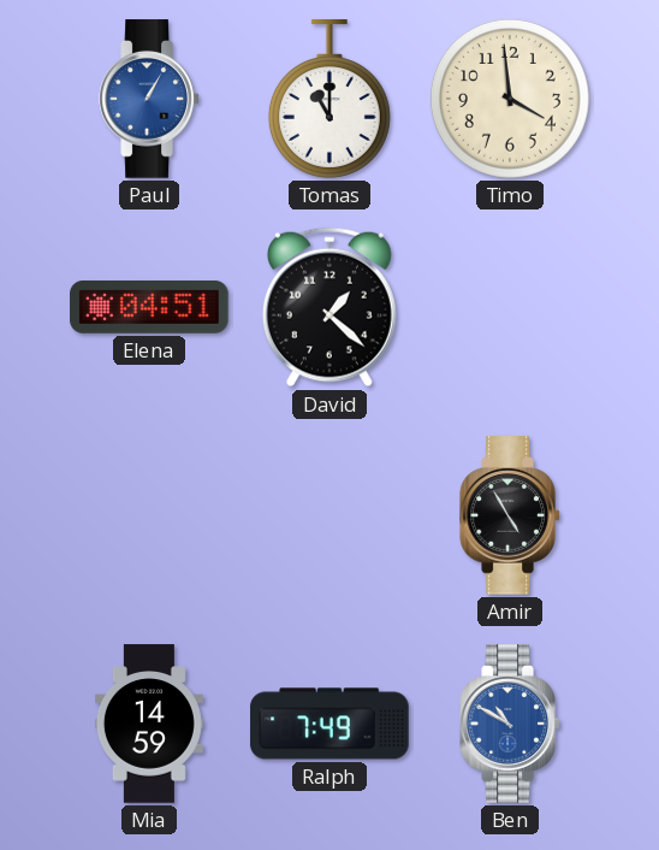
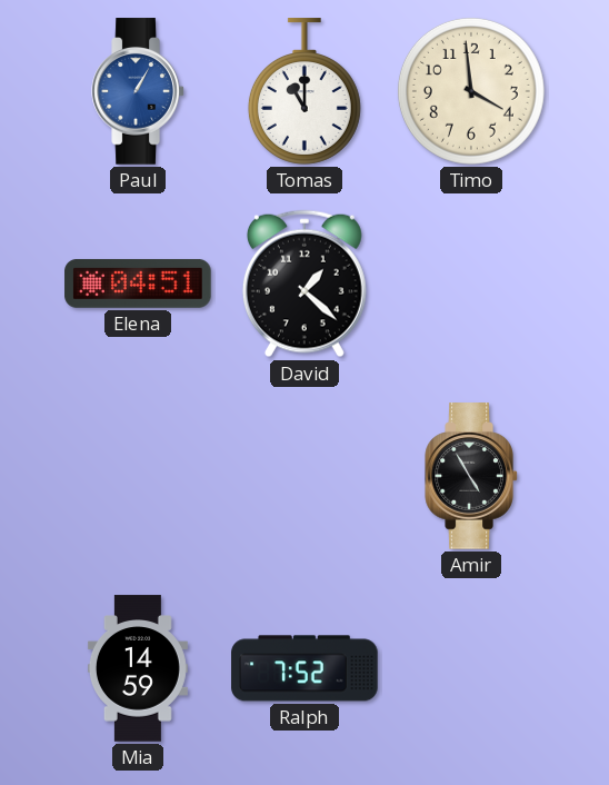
Ralph: 7:49 -> 7:52
Ben: 10:50 -> none
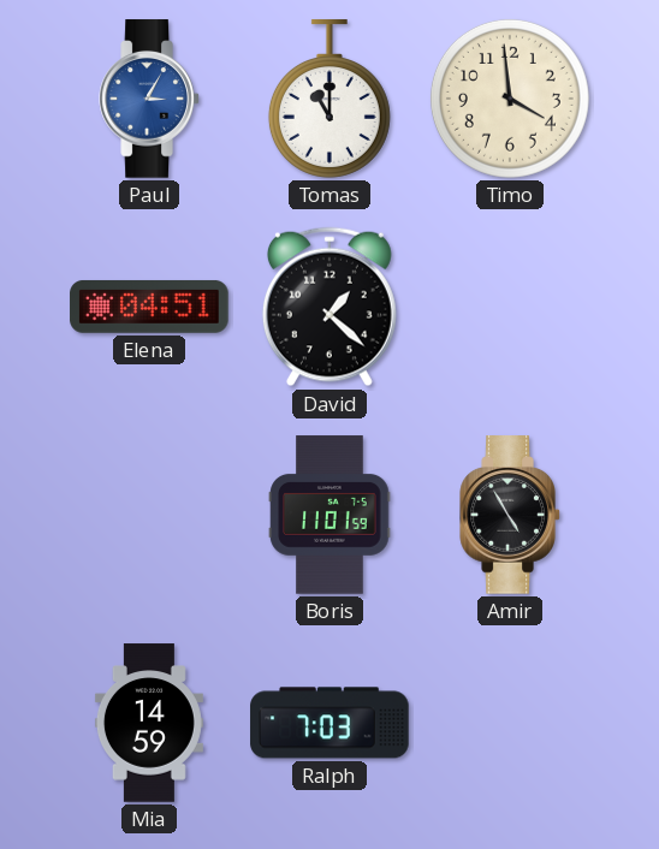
Paul: 1:05 -> 3:05
Boris: none -> 11:01
Ralph: 7:52 -> 7:03
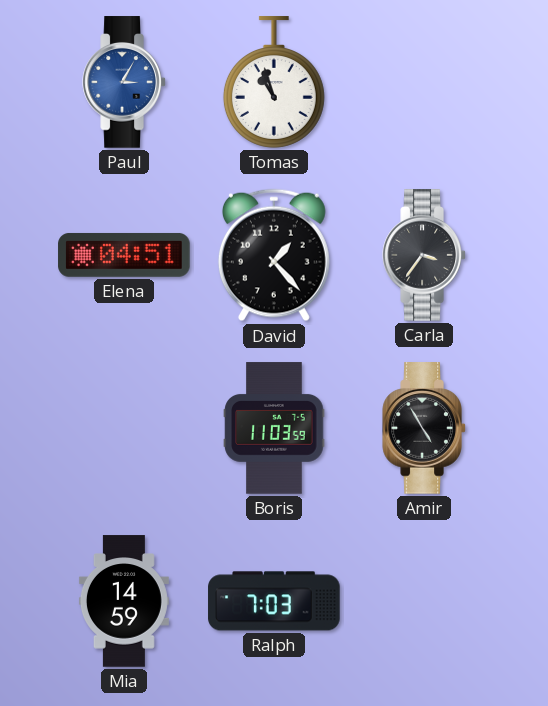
Tomas: 11:00 -> 10:57
Timo: 3:59 -> none
David: 1:22 -> 1:23
Carla: none -> 3:36
Boris: 11:01 -> 11:03
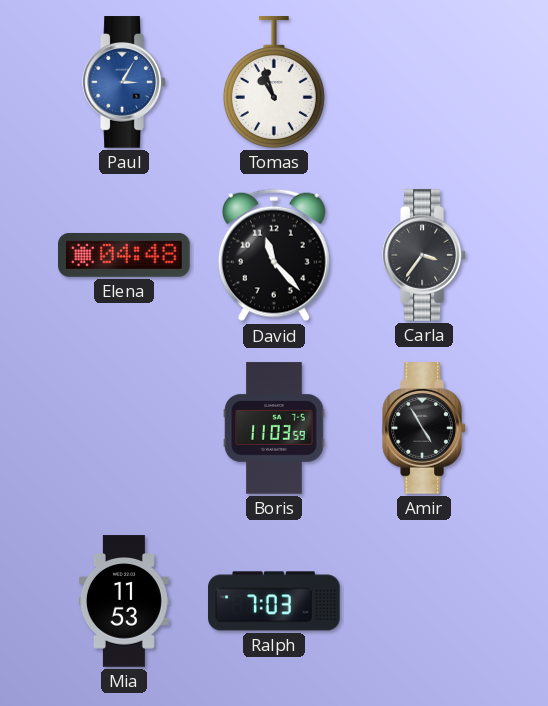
Elena: 04:51 -> 04:48
David: 1:23 -> 11:23
Mia: 14:59 -> 11:53
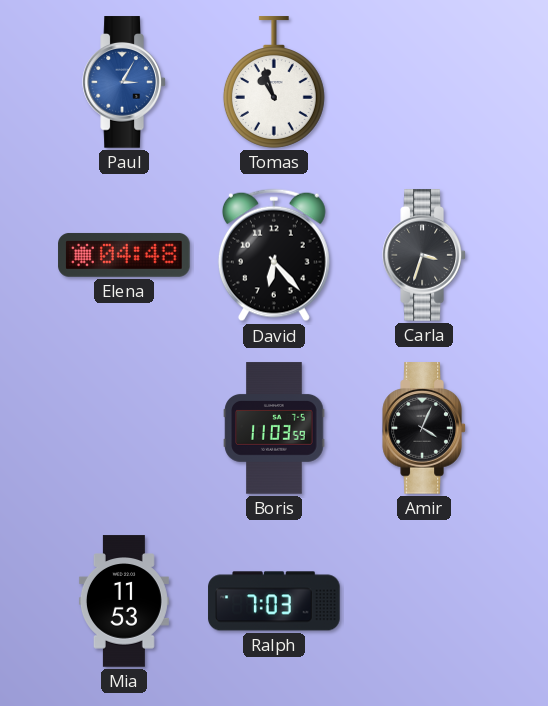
David: 11:23 -> 6:23
Carla: 3:36 -> 3:33
Amir: 4:55 -> 4:04
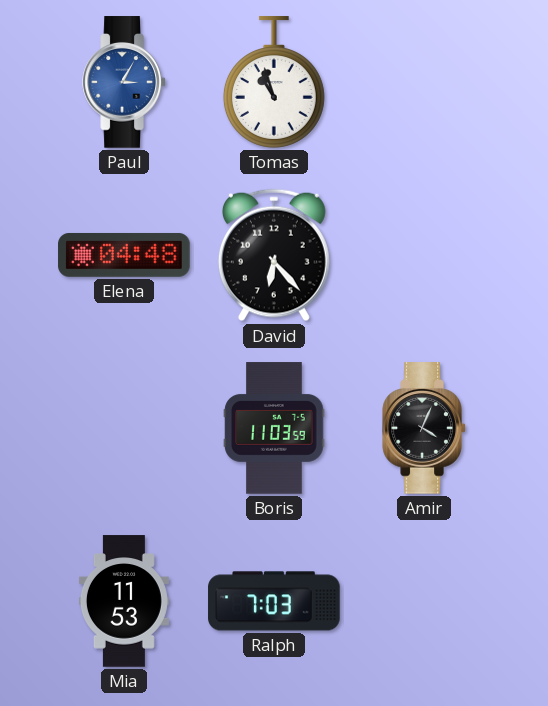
Carla: 3:33 -> none
